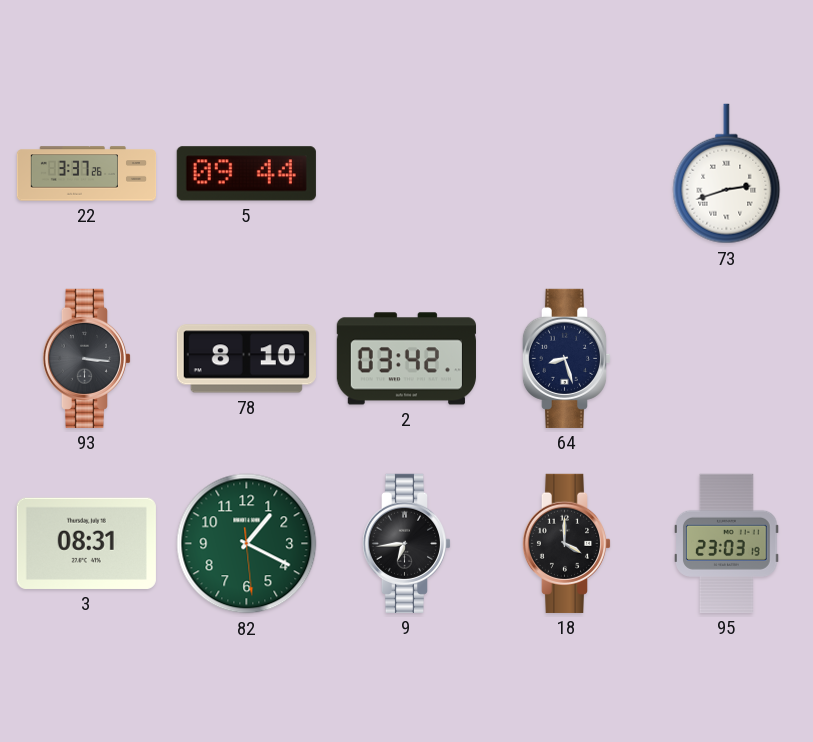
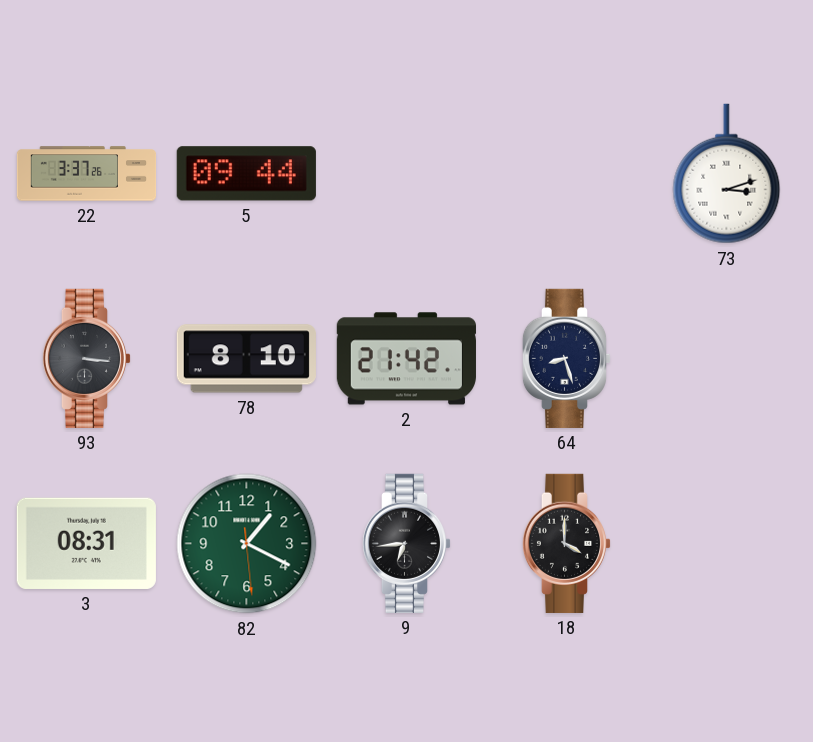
73: 2:42 -> 3:12
2: 03:42 -> 21:42
95: 23:03 -> none
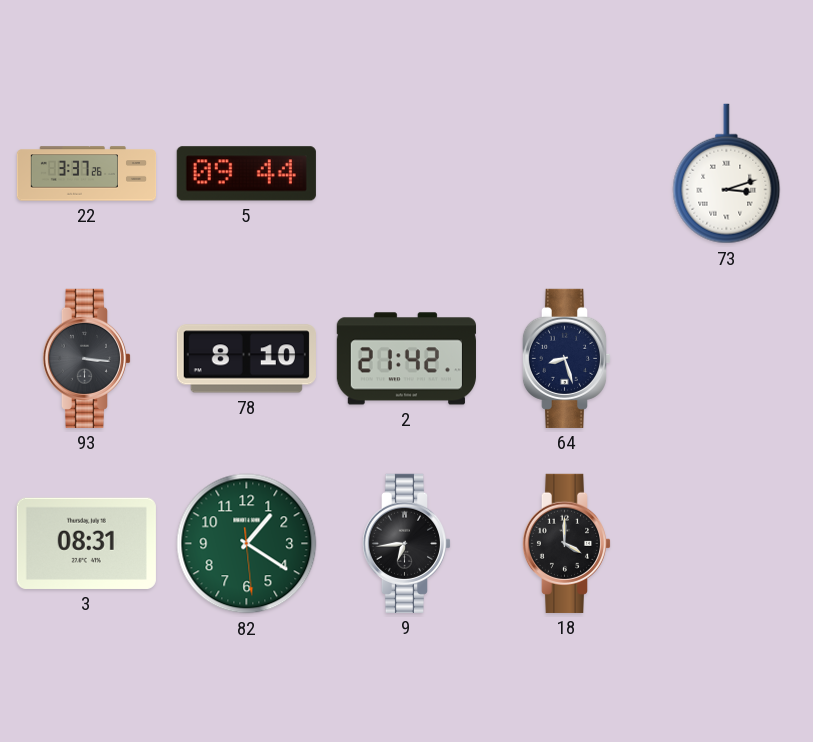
82: 1:19 -> 1:20
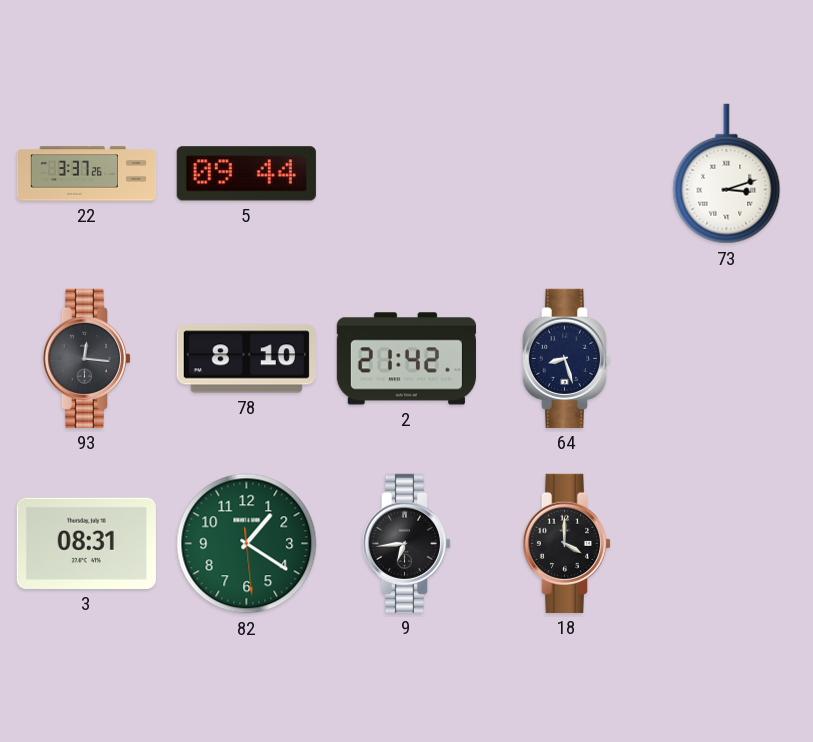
93: 3:16 -> 12:16
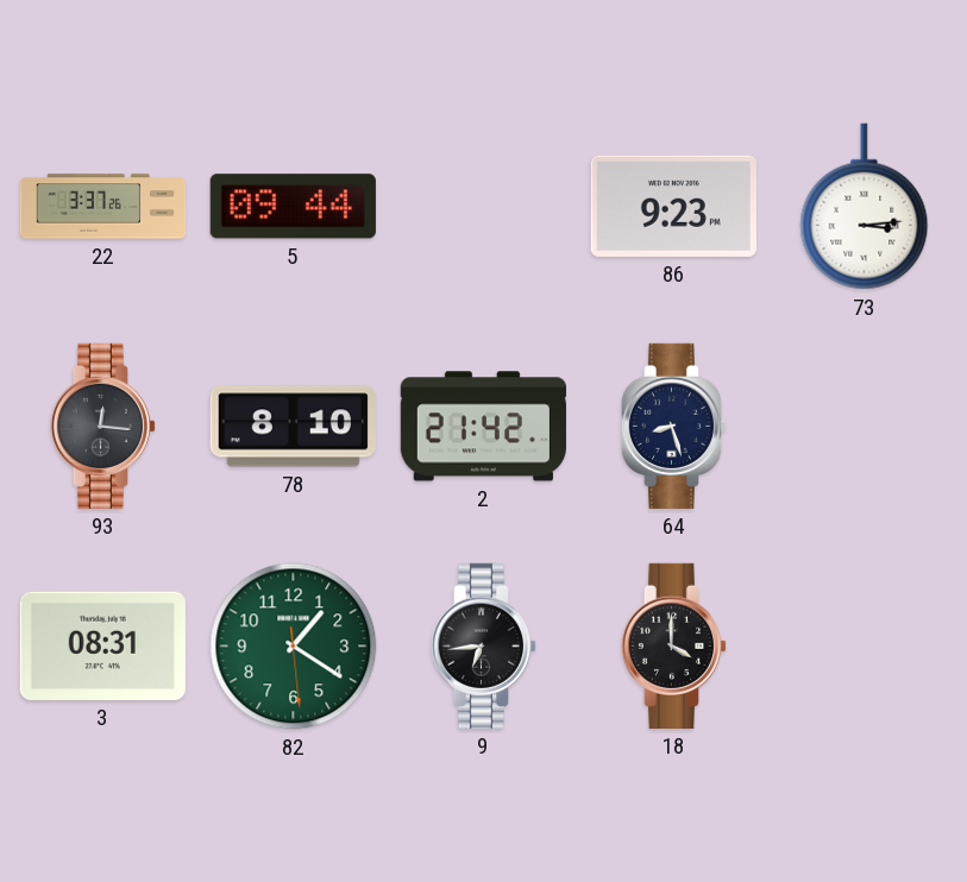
86: none -> 9:23
73: 3:12 -> 3:14
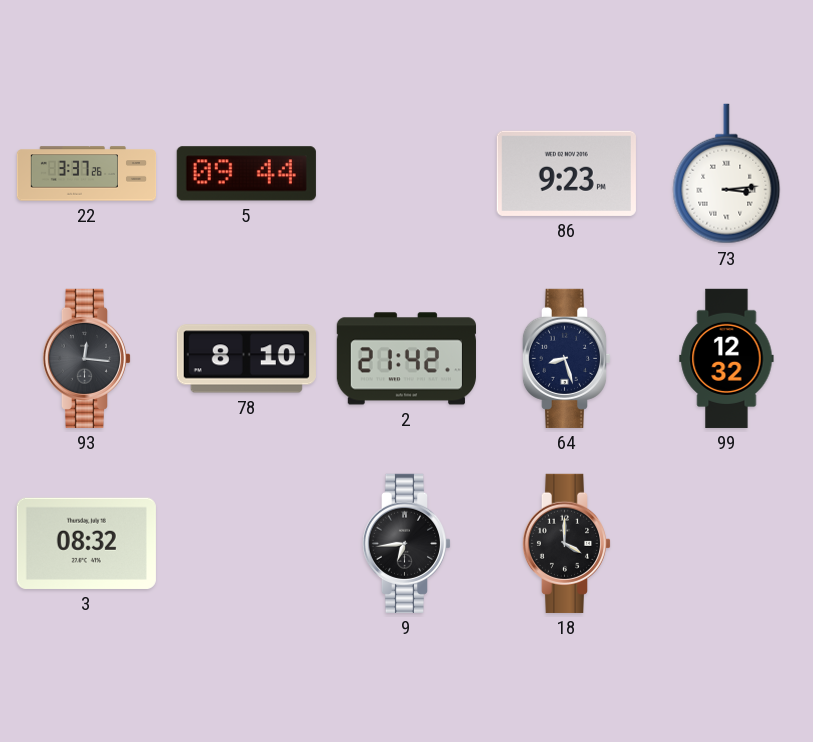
99: none -> 12:32
3: 08:31 -> 08:32
82: 1:20 -> none
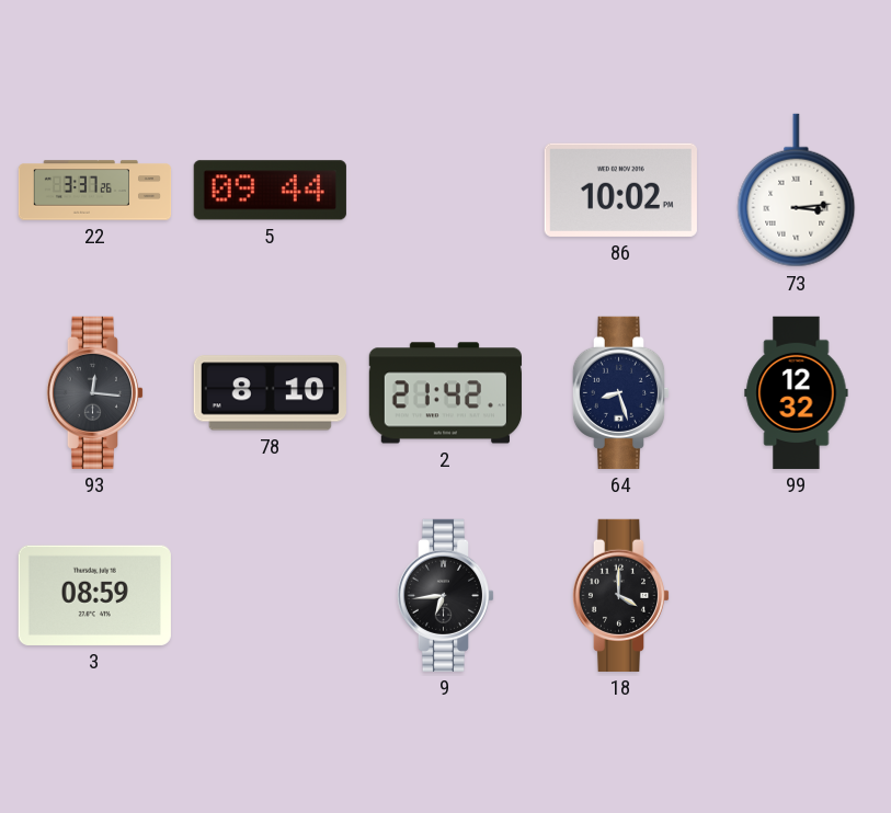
86: 9:23 -> 10:02
3: 08:32 -> 08:59
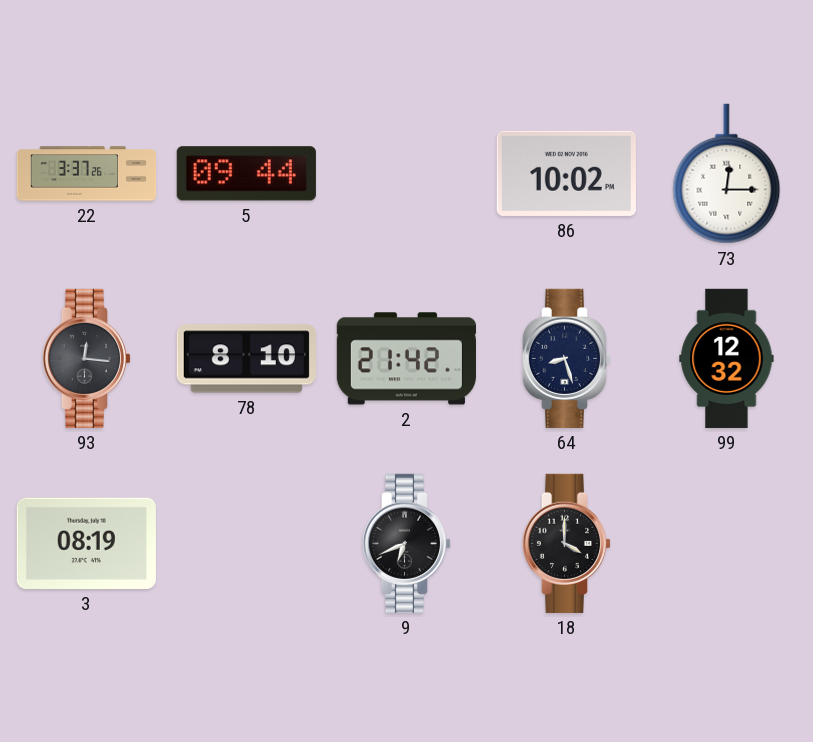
73: 3:14 -> 12:15
3: 08:59 -> 08:19
9: 6:44 -> 6:41
